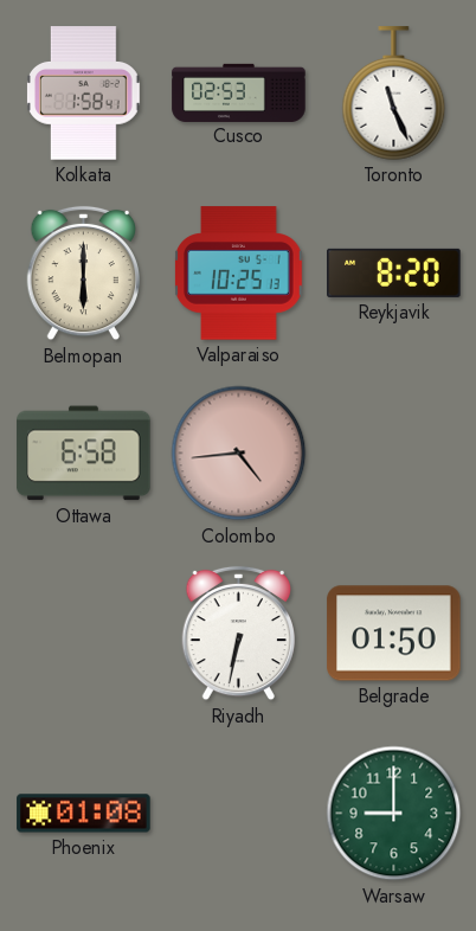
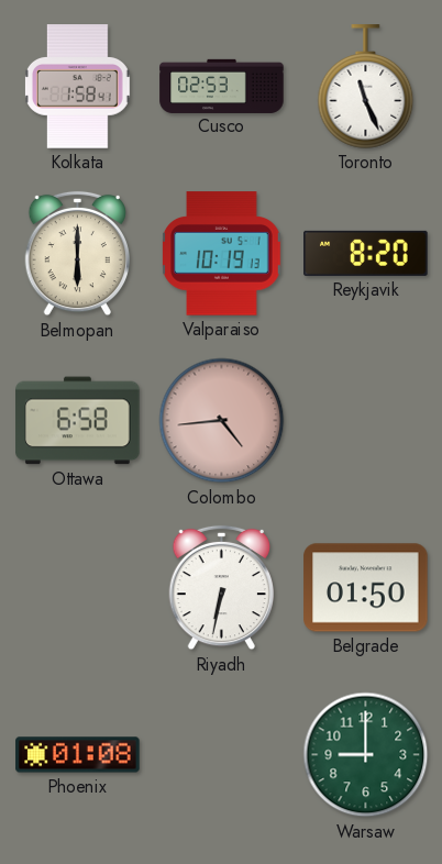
Valparaiso: 10:25 -> 10:19
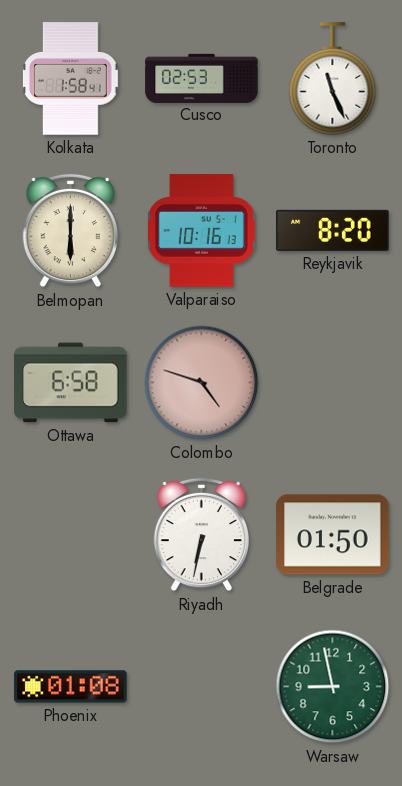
Valparaiso: 10:19 -> 10:16
Colombo: 4:44 -> 4:48
Warsaw: 9:00 -> 8:58
